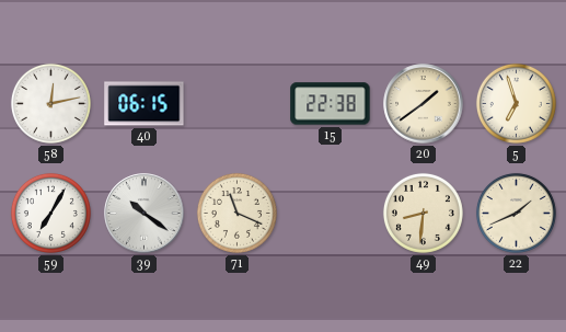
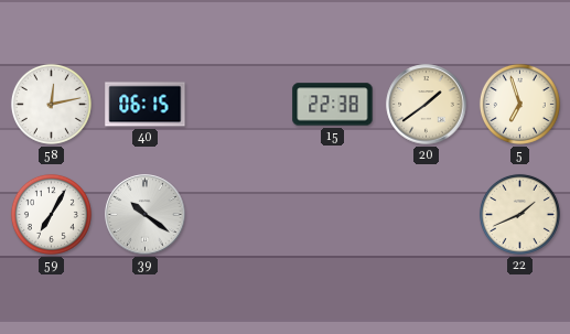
71: 11:19 -> none
49: 8:31 -> none
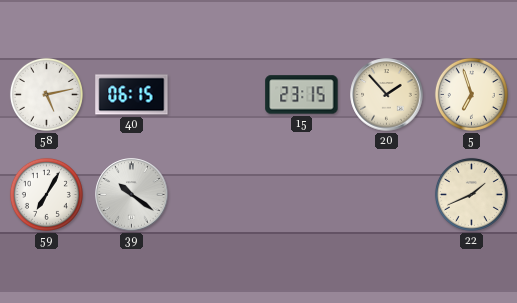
58: 12:13 -> 5:13
15: 22:38 -> 23:15
20: 1:39 -> 1:53
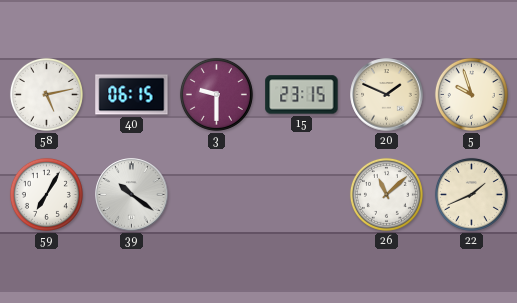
3: none -> 9:30
20: 1:53 -> 1:49
5: 6:57 -> 9:57
26: none -> 11:08
